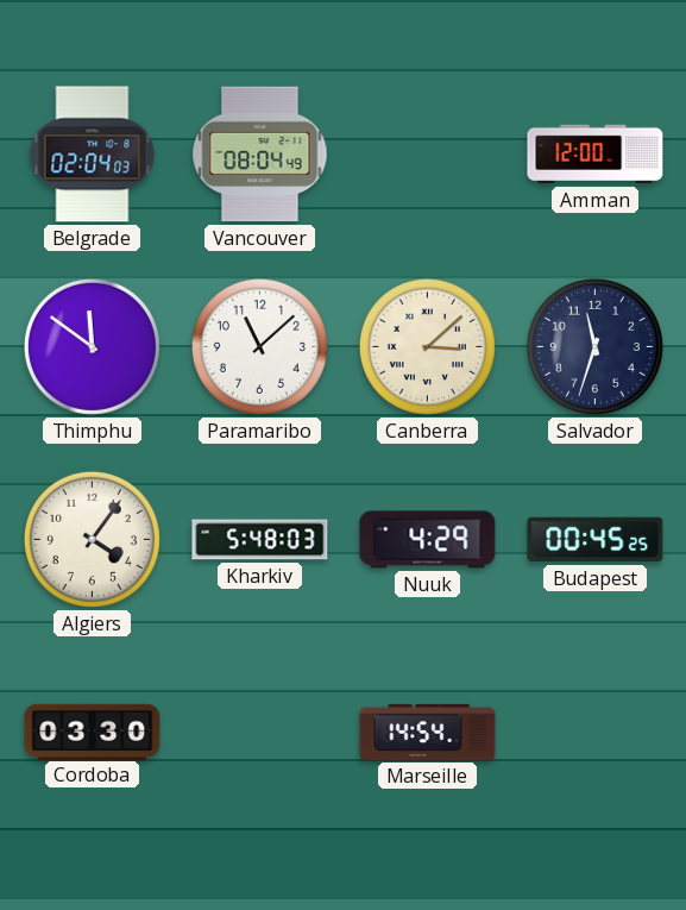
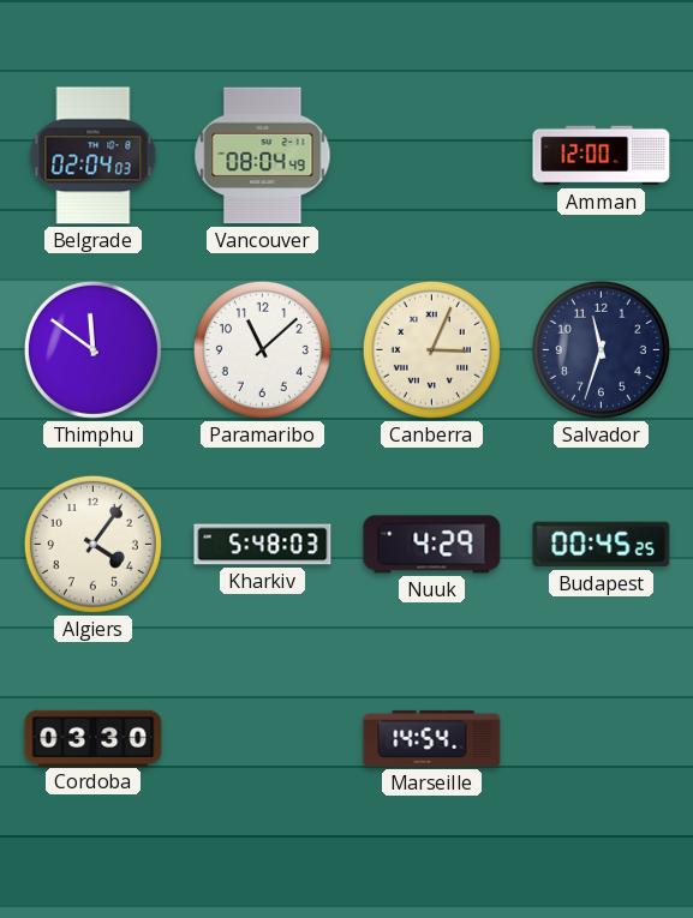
Canberra: 3:08 -> 3:04
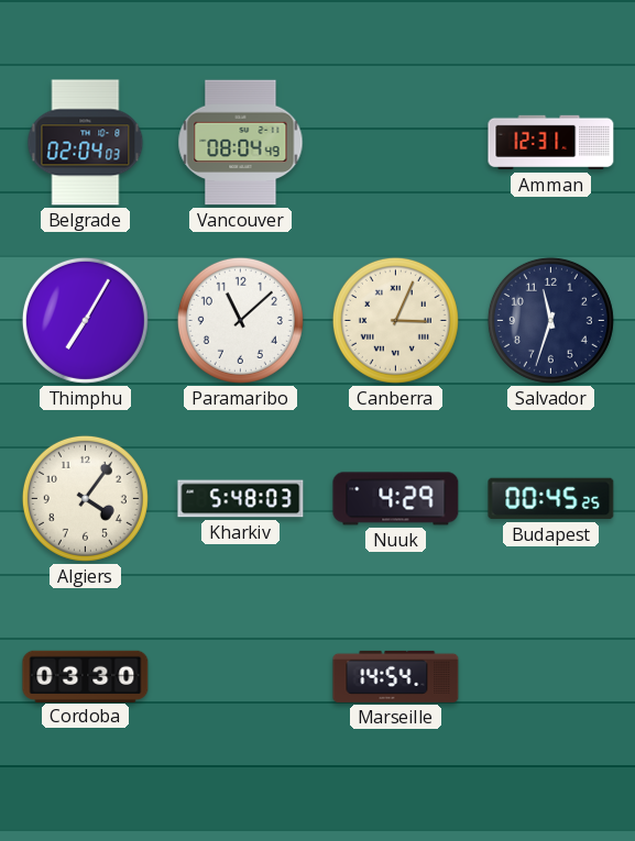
Amman: 12:00 -> 12:31
Thimphu: 11:51 -> 7:05
